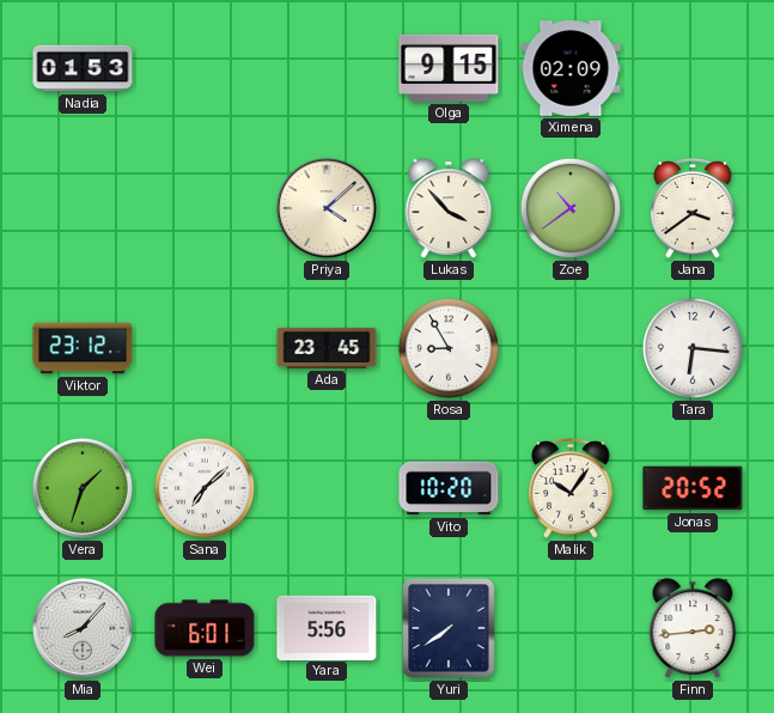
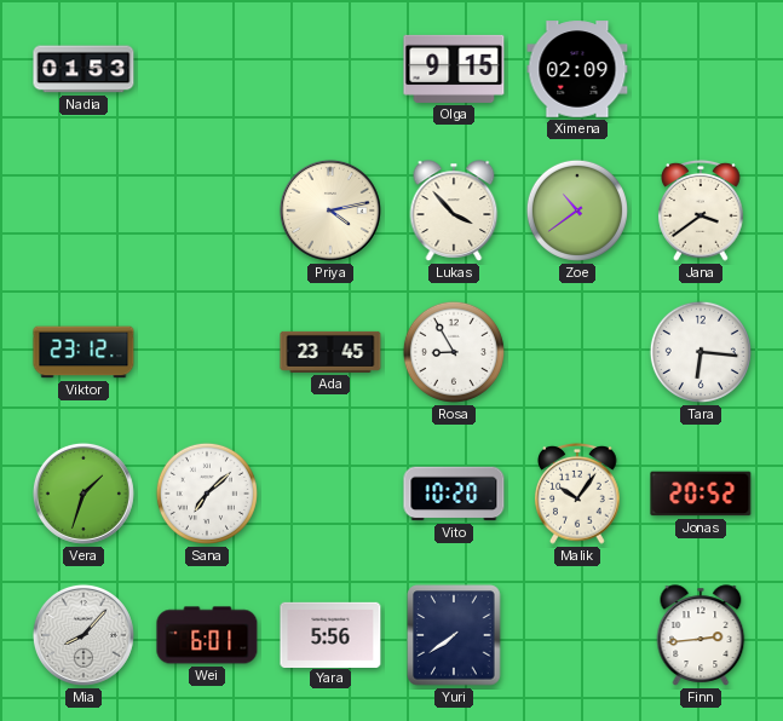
Priya: 4:08 -> 4:13
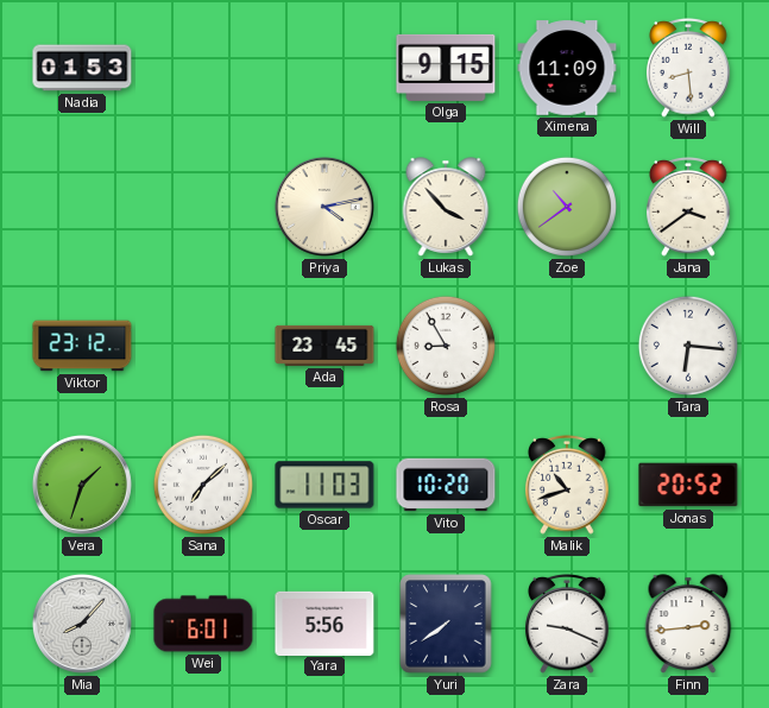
Ximena: 02:09 -> 11:09
Will: none -> 8:29
Oscar: none -> 11:03
Malik: 10:06 -> 10:42
Zara: none -> 9:19
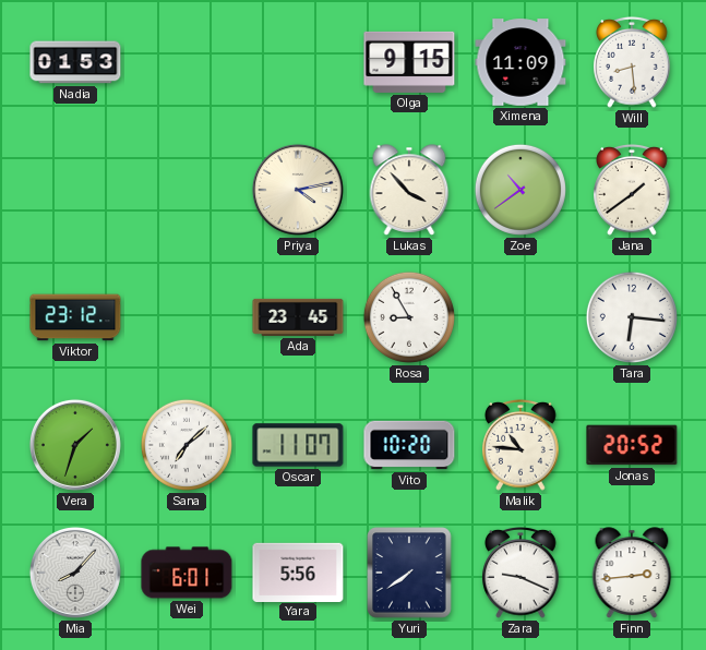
Jana: 3:39 -> 1:39
Oscar: 11:03 -> 11:07
Malik: 10:42 -> 10:46
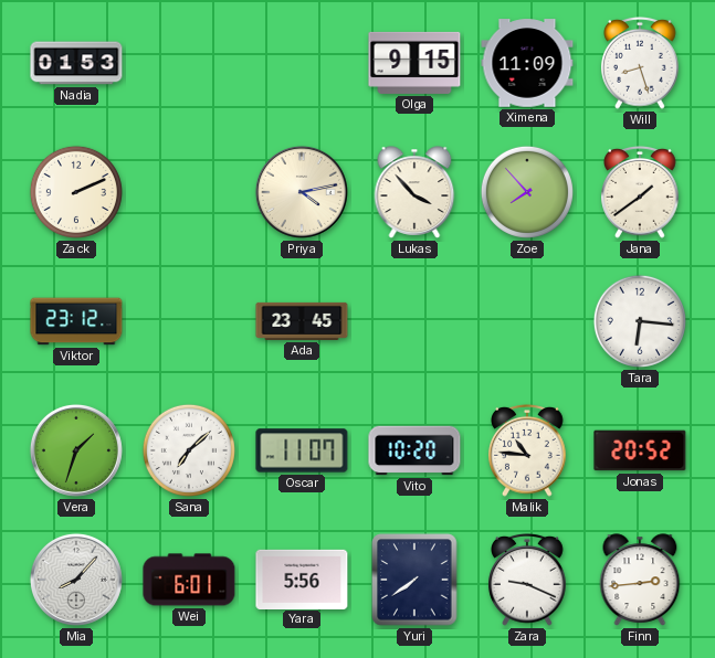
Will: 8:29 -> 8:27
Zack: none -> 2:11
Zoe: 10:39 -> 7:53
Rosa: 8:55 -> none
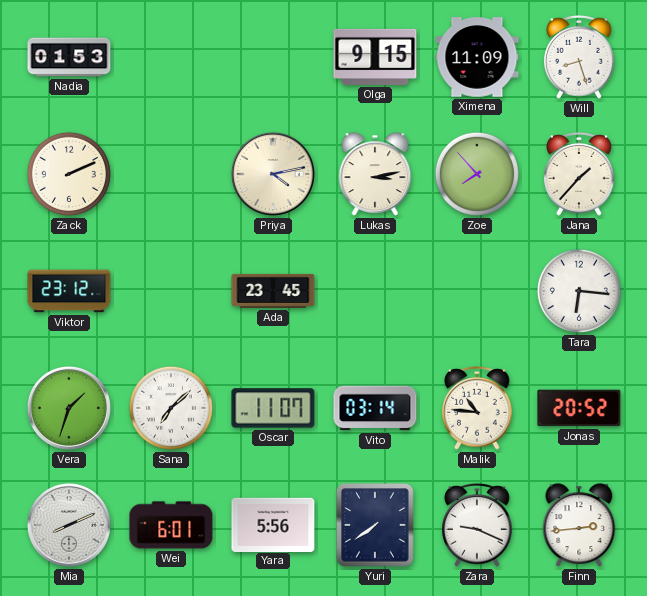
Lukas: 3:53 -> 3:13
Jana: 1:39 -> 1:37
Vito: 10:20 -> 03:14
Mia: 8:07 -> 8:11
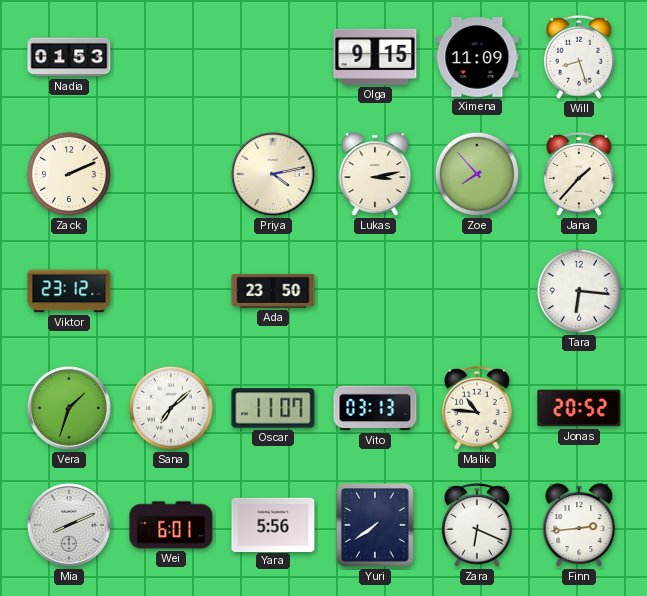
Ada: 23:45 -> 23:50
Vito: 03:14 -> 03:13
Zara: 9:19 -> 6:19
